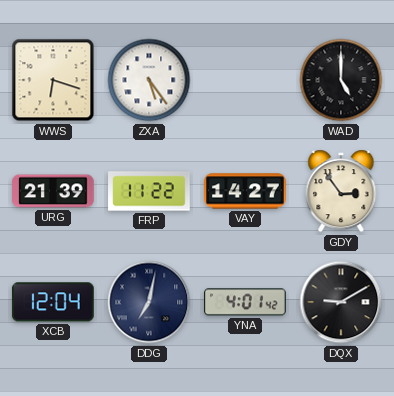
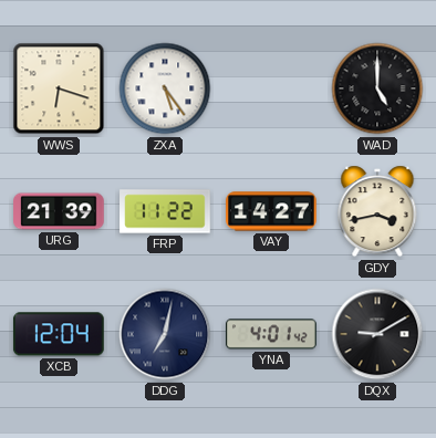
GDY: 2:54 -> 3:43
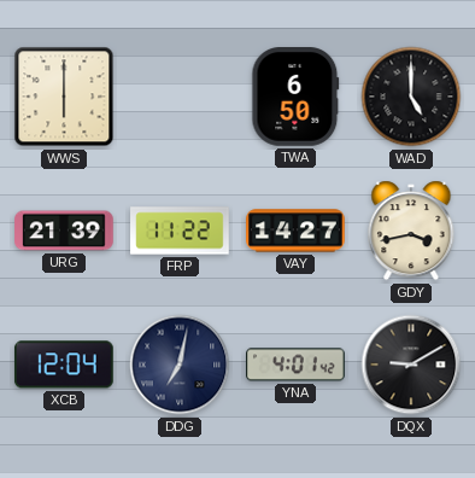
WWS: 6:18 -> 6:00
ZXA: 5:24 -> none
TWA: none -> 6:50
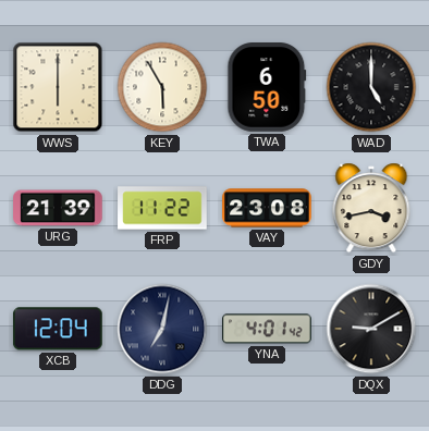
KEY: none -> 5:55
VAY: 14:27 -> 23:08
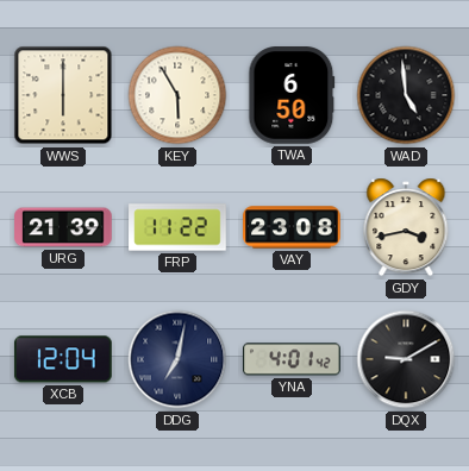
WAD: 5:00 -> 4:59
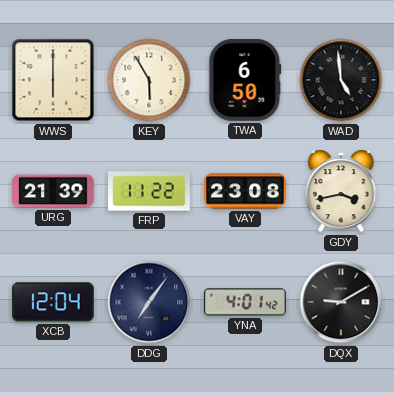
DDG: 7:02 -> 7:06
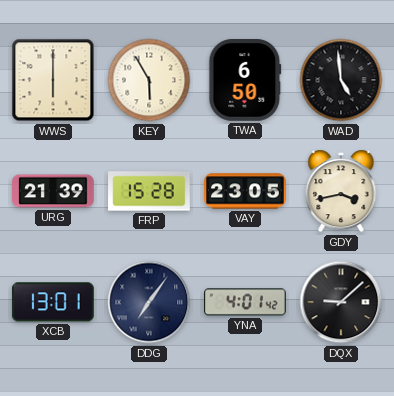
FRP: 11:22 -> 15:28
VAY: 23:08 -> 23:05
XCB: 12:04 -> 13:01
DQX: 9:10 -> 9:08
